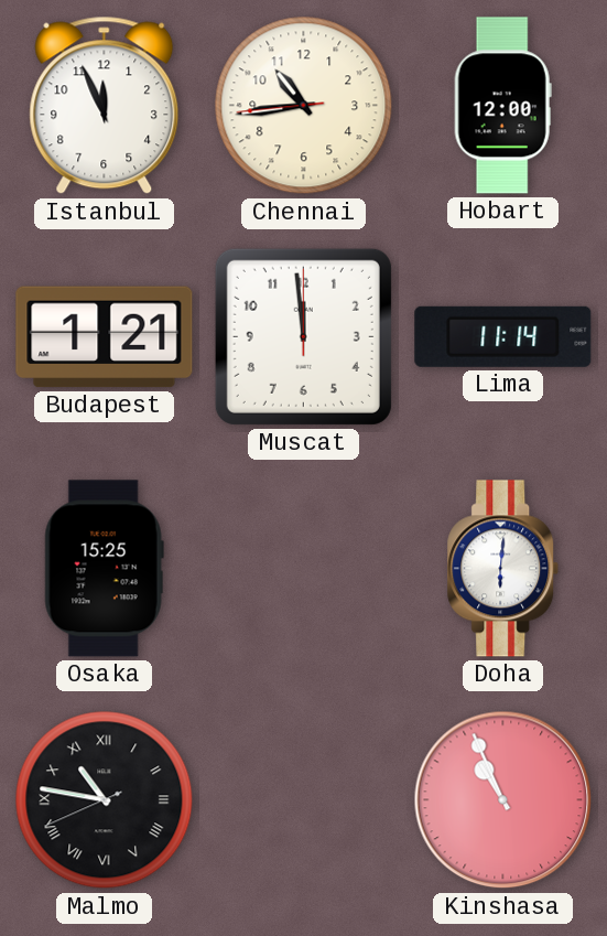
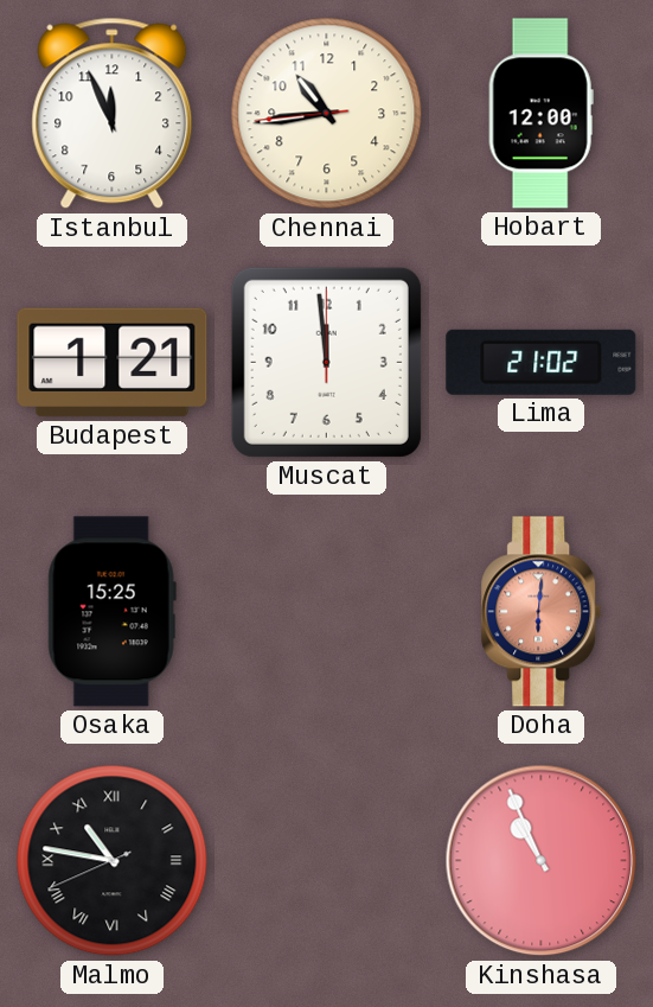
Lima: 11:14 -> 21:02
Doha dial: white -> salmon
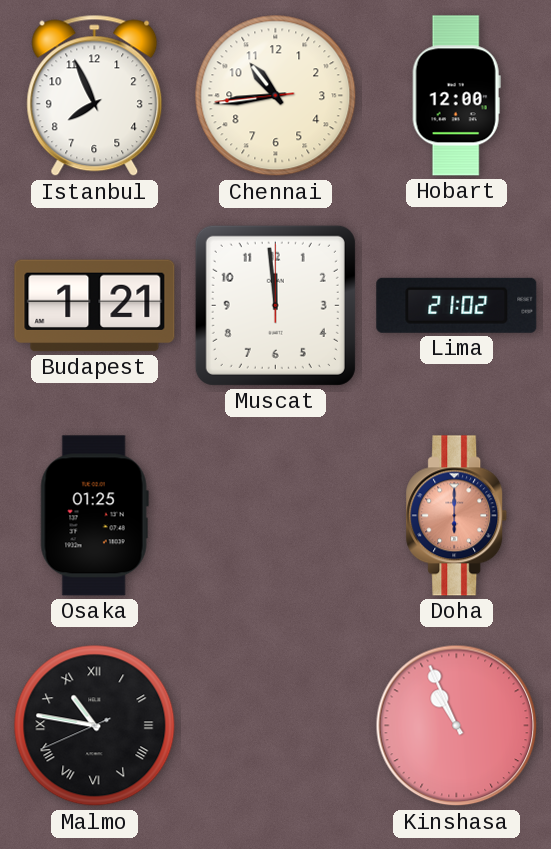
Istanbul: 11:56 -> 7:56
Osaka: 15:25 -> 01:25
Doha: 6:01 -> 6:00
